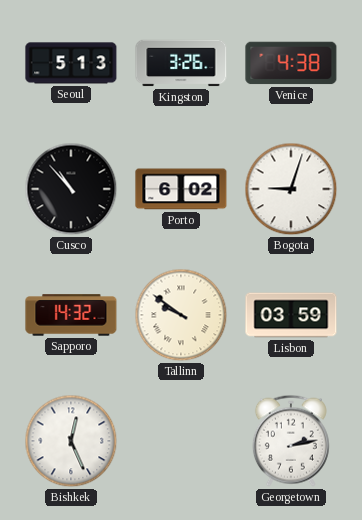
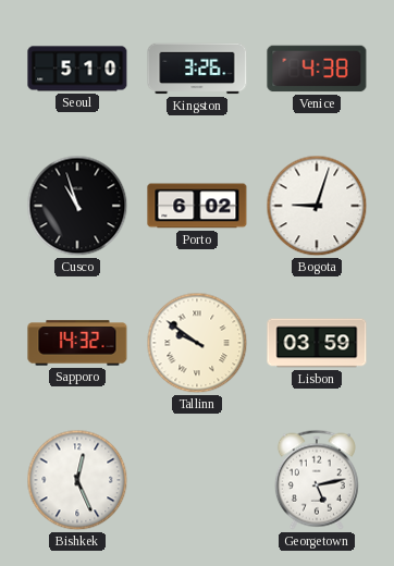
Seoul: 5:13 -> 5:10
Cusco: 10:53 -> 10:57
Georgetown: 2:13 -> 5:13
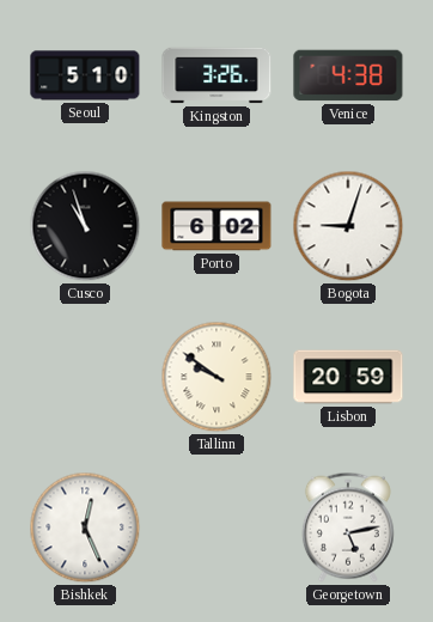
Sapporo: 14:32 -> none
Lisbon: 03:59 -> 20:59
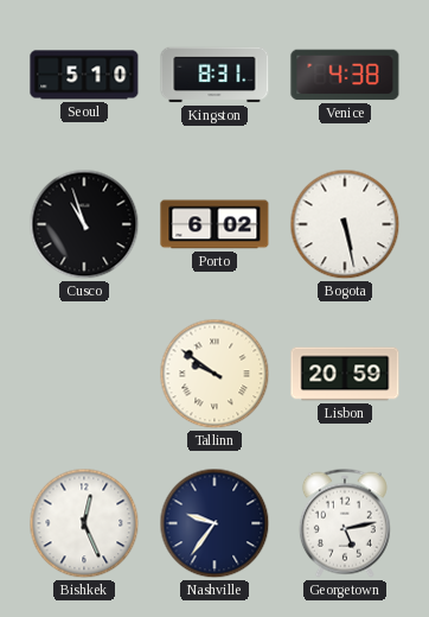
Kingston: 3:26 -> 8:31
Bogota: 9:03 -> 5:28
Nashville: none -> 9:36
